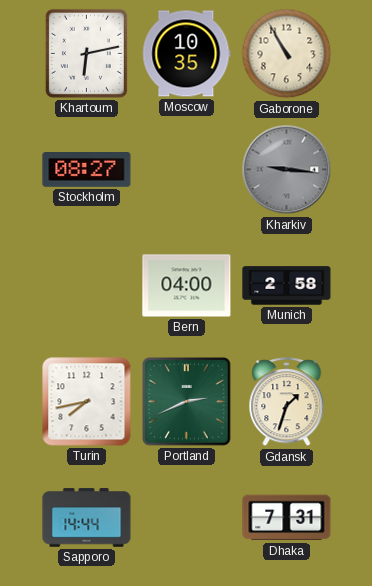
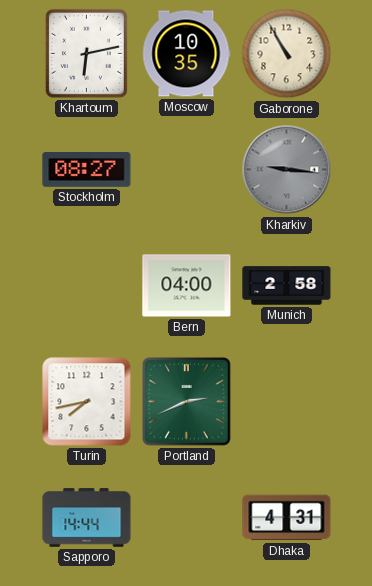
Gdansk: 1:33 -> none
Dhaka: 7:31 -> 4:31
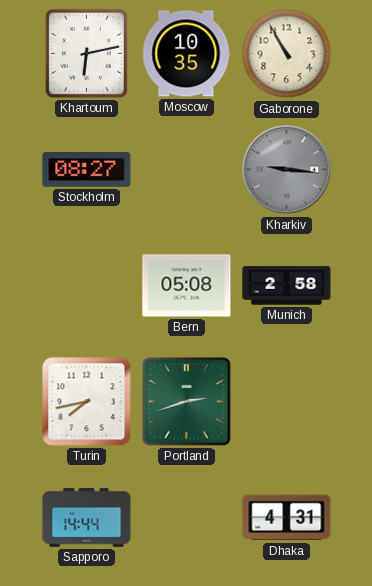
Bern: 04:00 -> 05:08
Portland: 2:41 -> 2:42
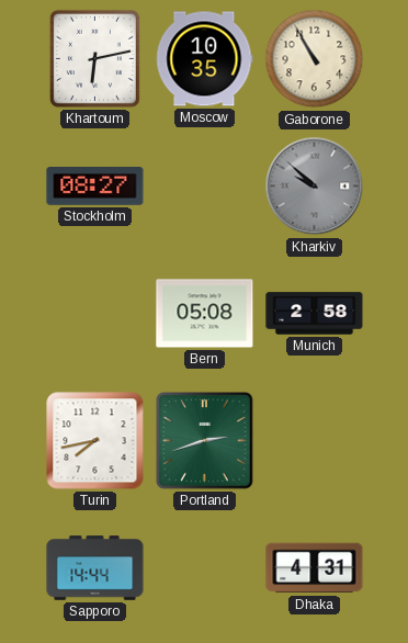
Kharkiv: 9:16 -> 9:52
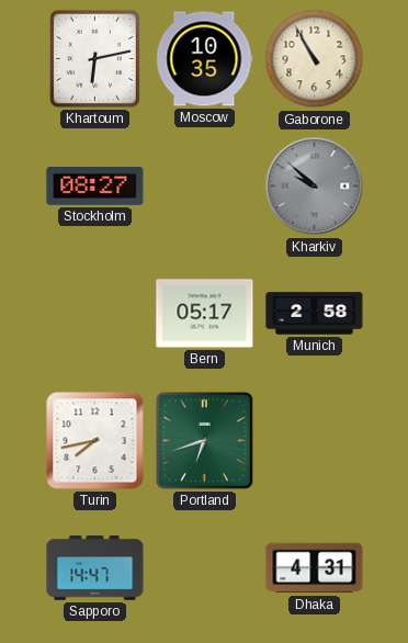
Bern: 05:08 -> 05:17
Portland: 2:42 -> 6:42
Sapporo: 14:44 -> 14:47
